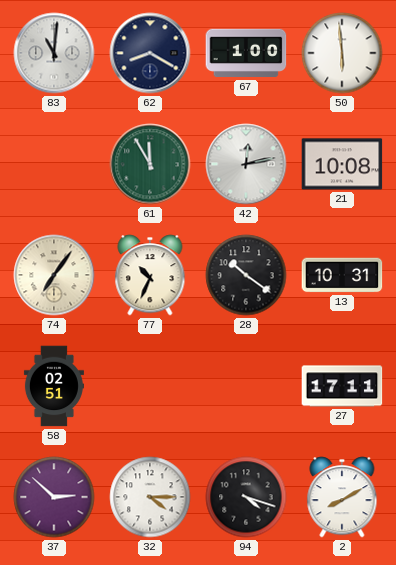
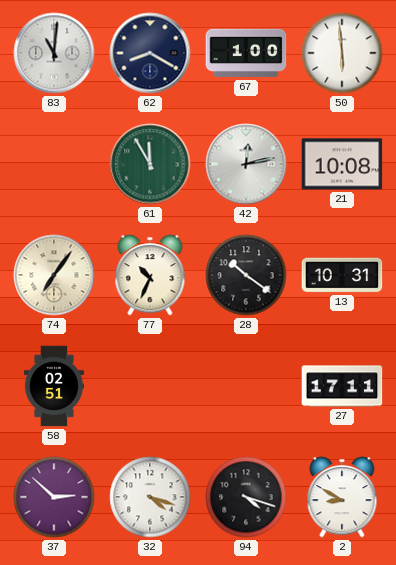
32: 4:15 -> 4:18
2: 8:10 -> 8:50
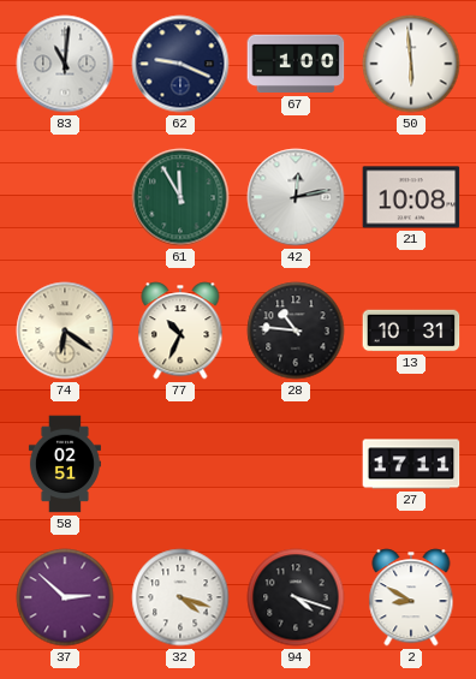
62: 8:20 -> 9:19
74: 7:06 -> 6:21
28: 10:21 -> 10:46
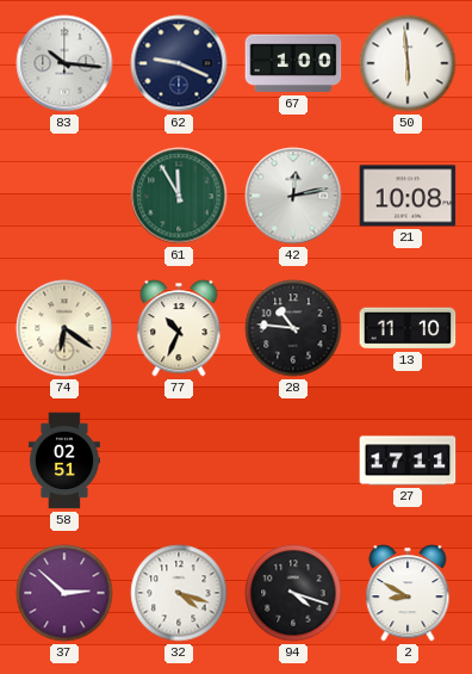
83: 11:01 -> 10:16
13: 10:31 -> 11:10
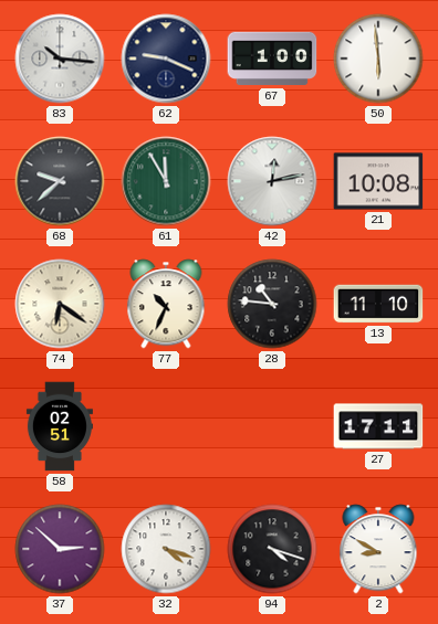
68: none -> 9:38
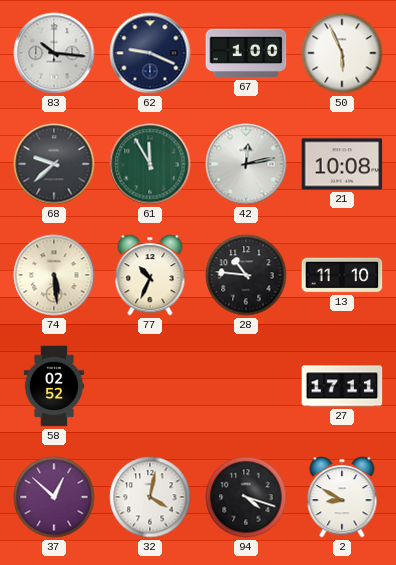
50: 5:59 -> 5:56
74: 6:21 -> 5:29
58: 02:51 -> 02:52
37: 2:52 -> 12:52
32: 4:18 -> 4:02
